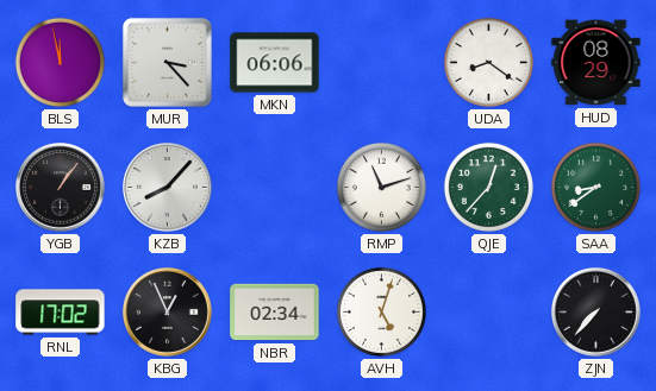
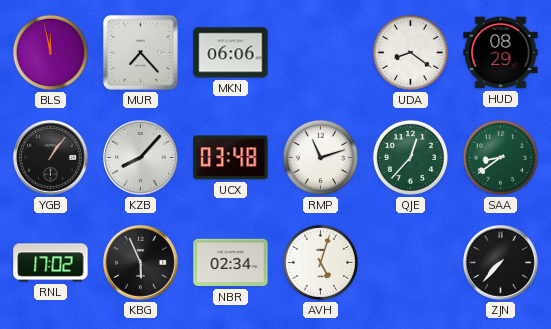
MUR: 3:23 -> 7:23
UCX: none -> 03:48
KBG: 12:56 -> 5:56
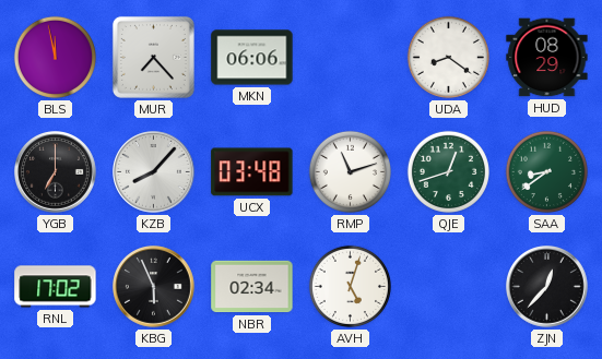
YGB: 1:06 -> 7:00
QJE: 12:37 -> 12:42
ZJN: 7:37 -> 12:37
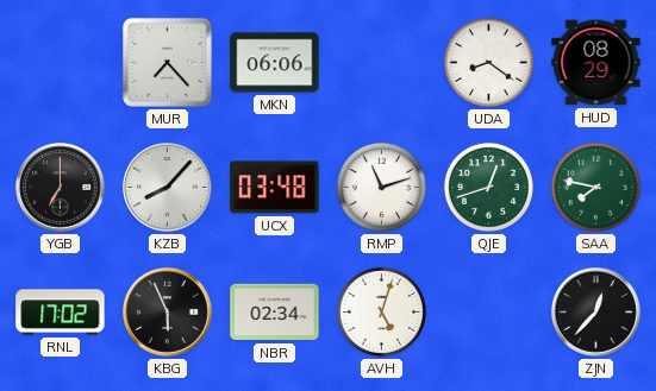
BLS: 11:58 -> none
SAA: 8:39 -> 7:47
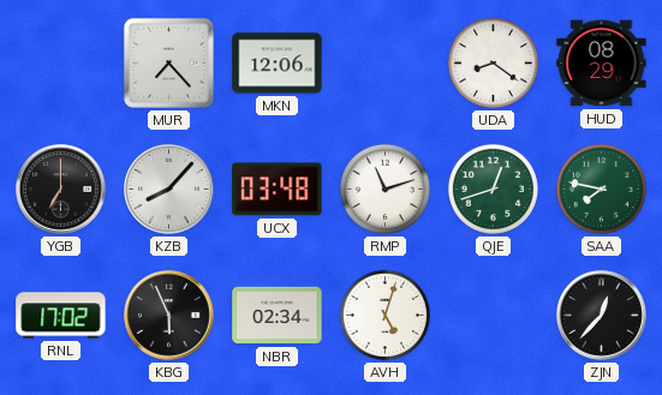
MKN: 06:06 -> 12:06
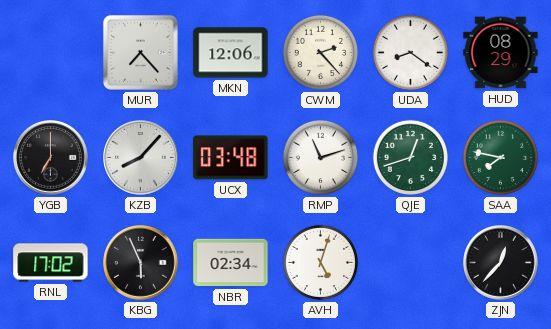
CWM: none -> 2:23
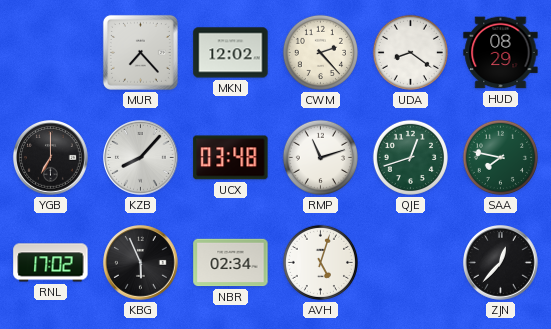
MKN: 12:06 -> 12:02
